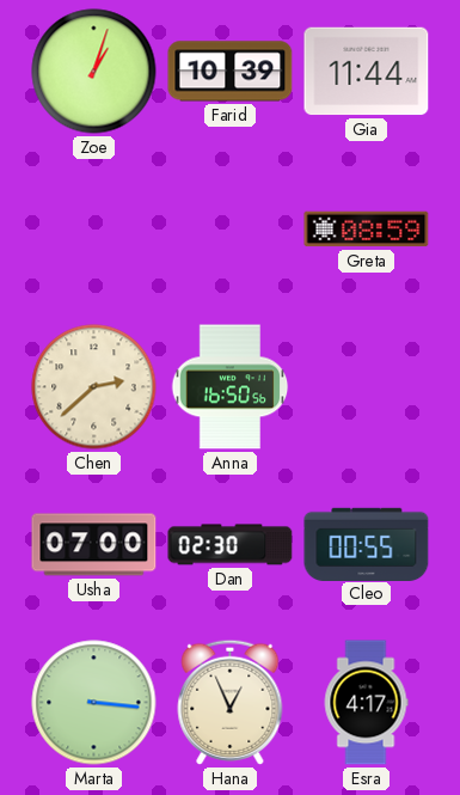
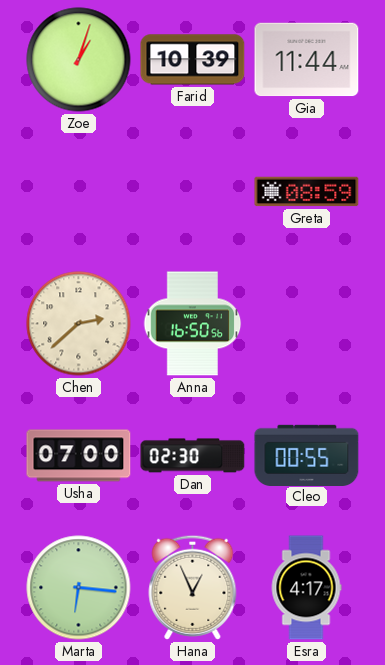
Marta: 3:16 -> 6:16
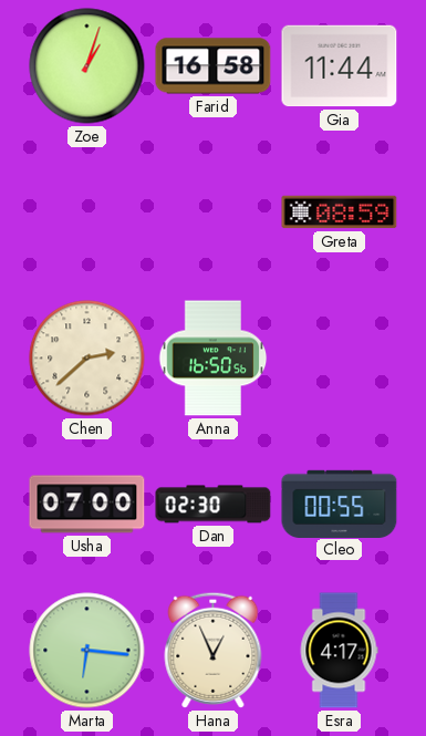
Farid: 10:39 -> 16:58
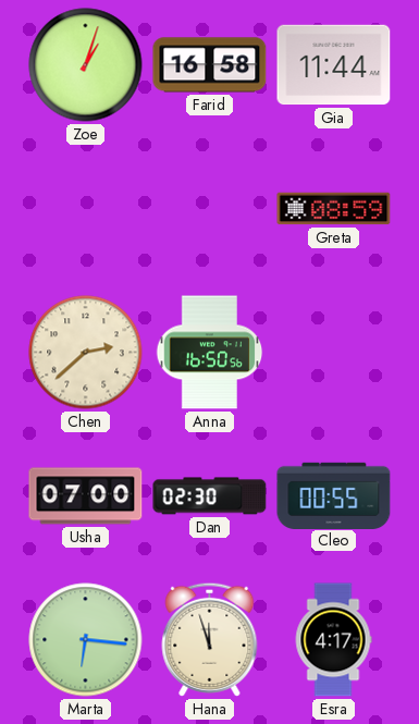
Hana: 12:56 -> 11:57
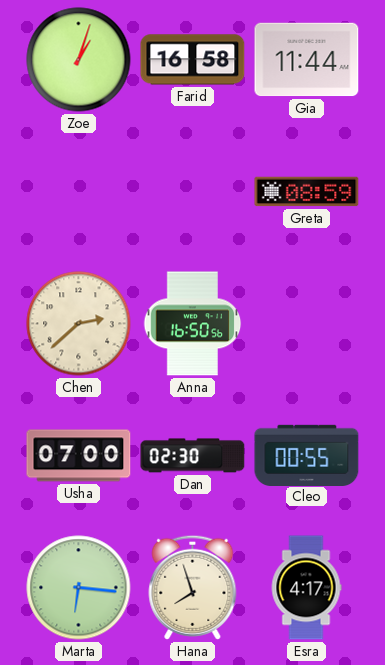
Hana: 11:57 -> 7:57
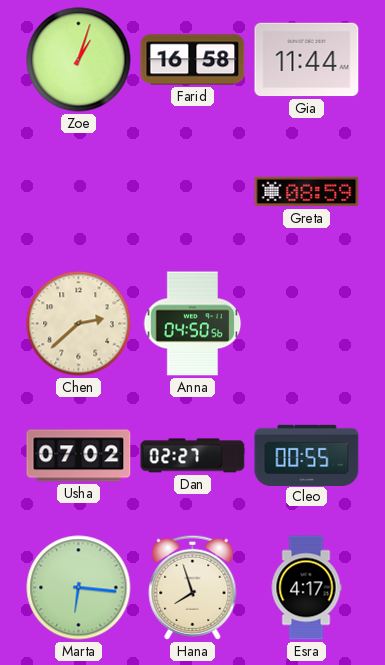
Anna: 16:50 -> 04:50
Usha: 07:00 -> 07:02
Dan: 02:30 -> 02:27
